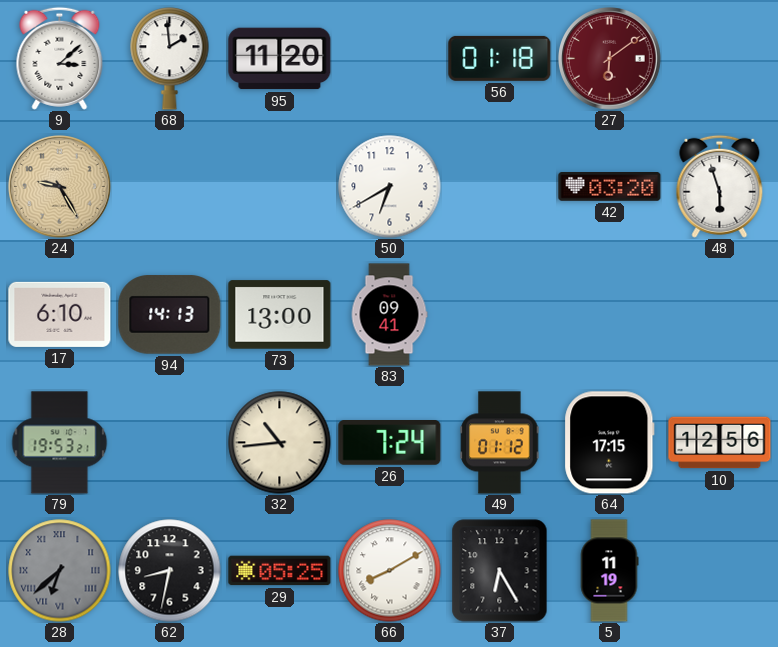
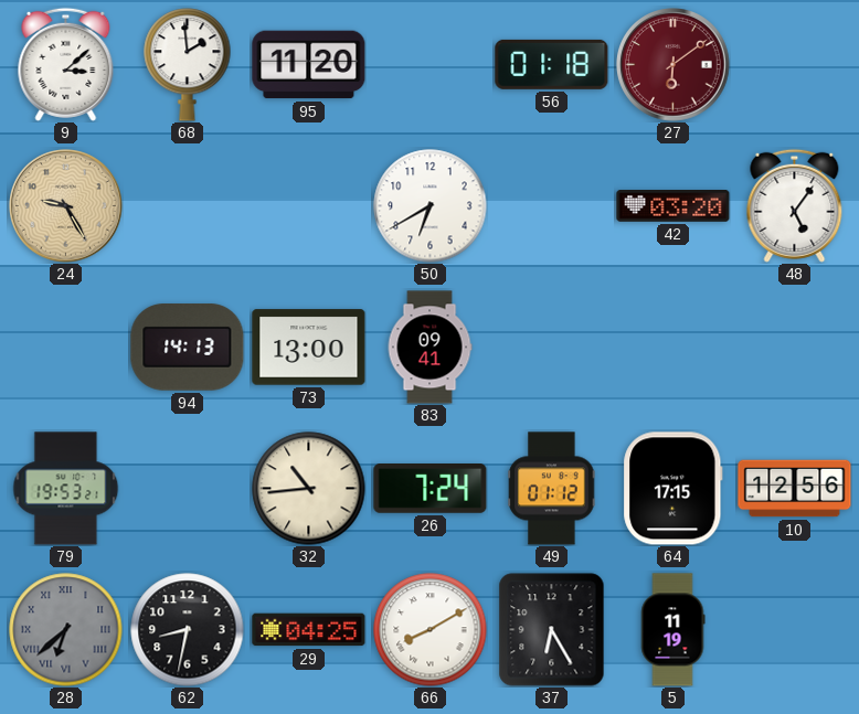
48: 5:57 -> 5:06
17: 6:10 -> none
29: 05:25 -> 04:25
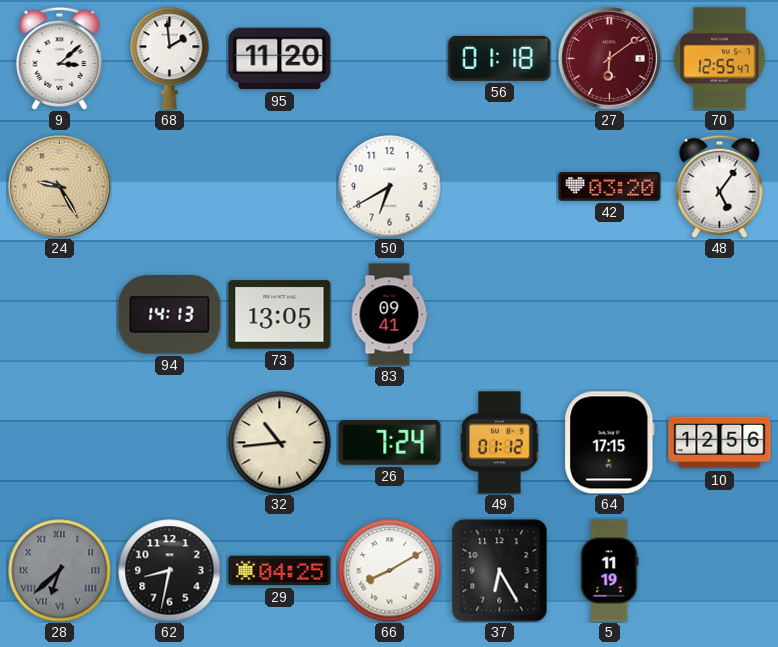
70: none -> 12:55
73: 13:00 -> 13:05
79: 19:53 -> none
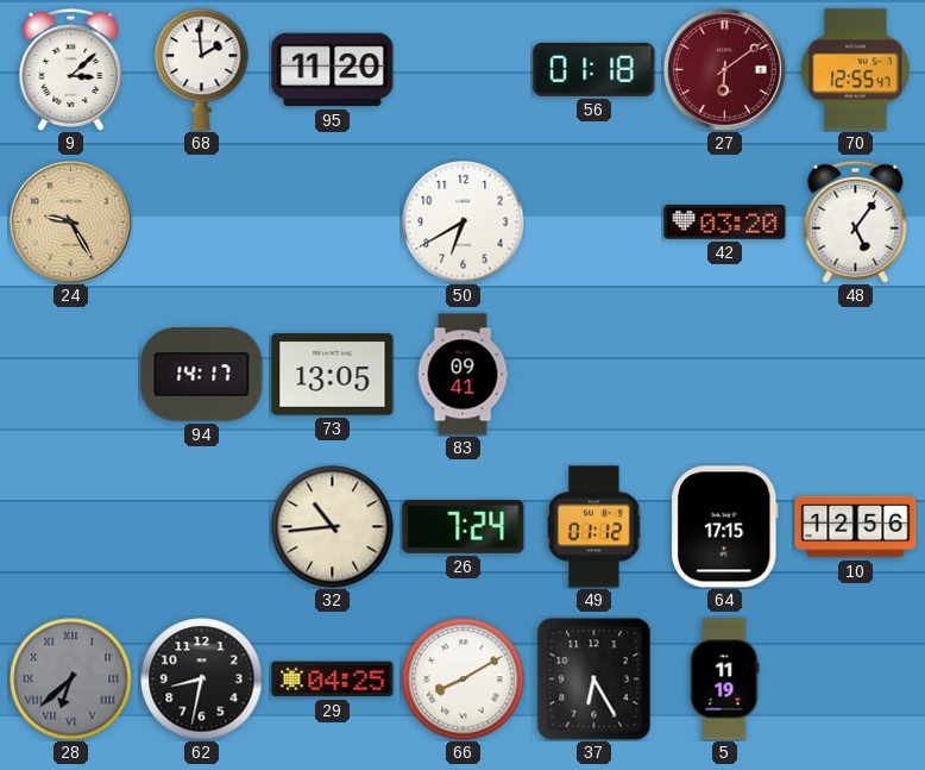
94: 14:13 -> 14:17
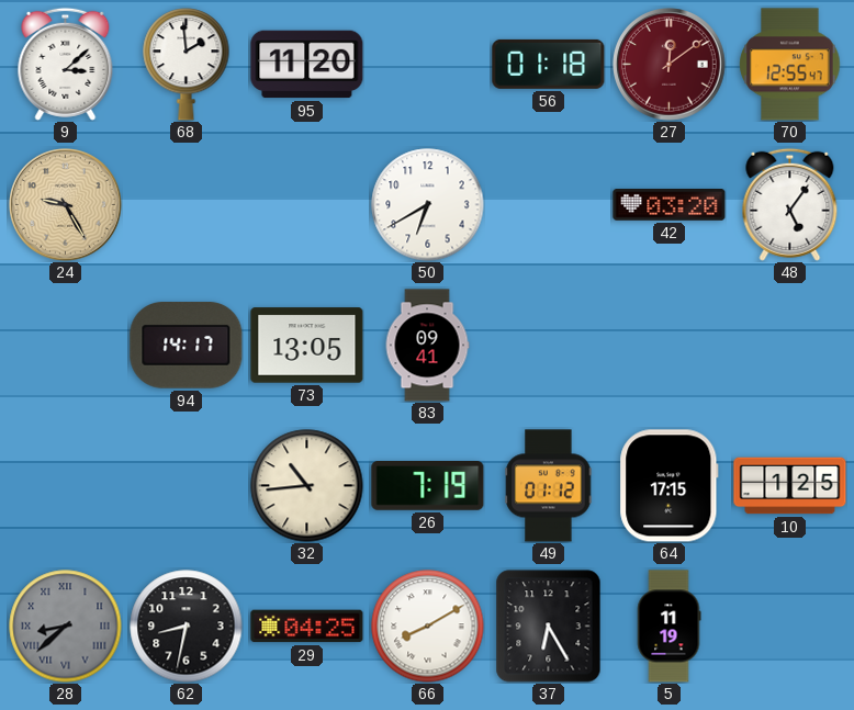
27: 6:09 -> 12:09
26: 7:24 -> 7:19
10: 12:56 -> 1:25
28: 6:38 -> 8:38
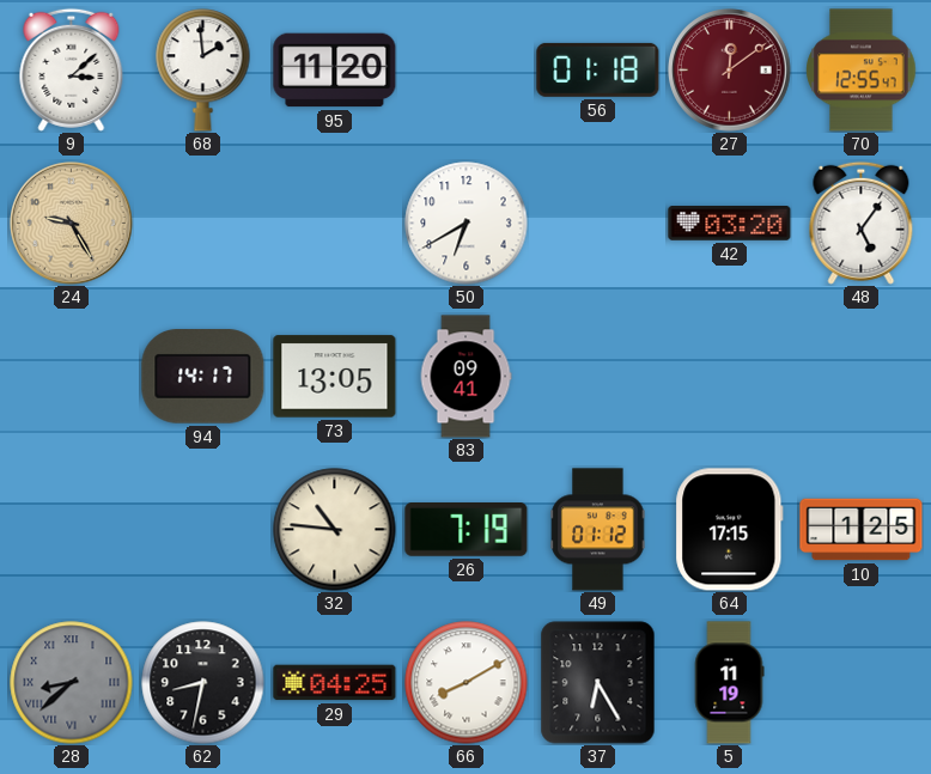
32: 10:44 -> 10:46
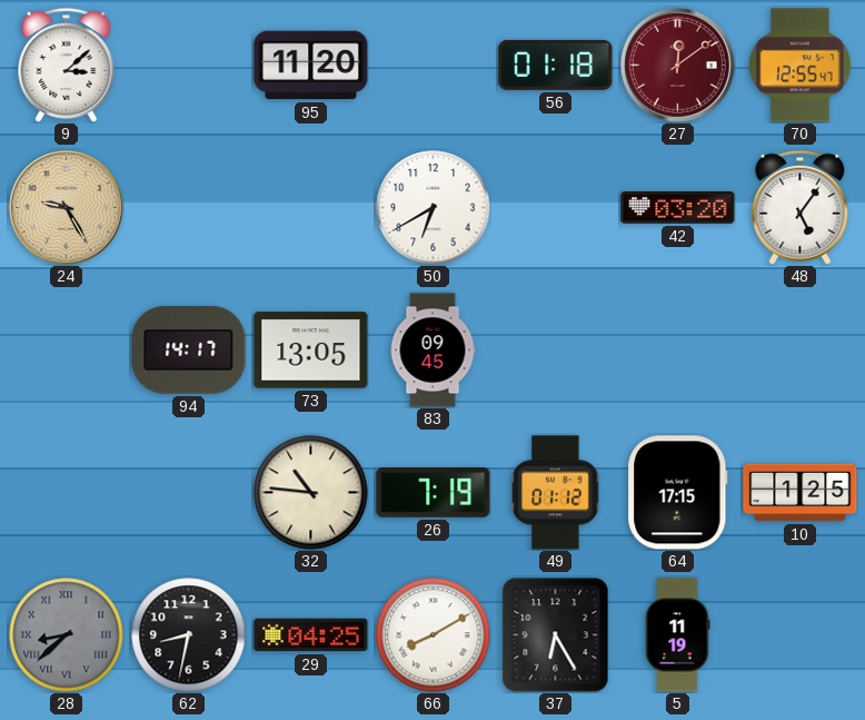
68: 1:59 -> none
83: 09:41 -> 09:45
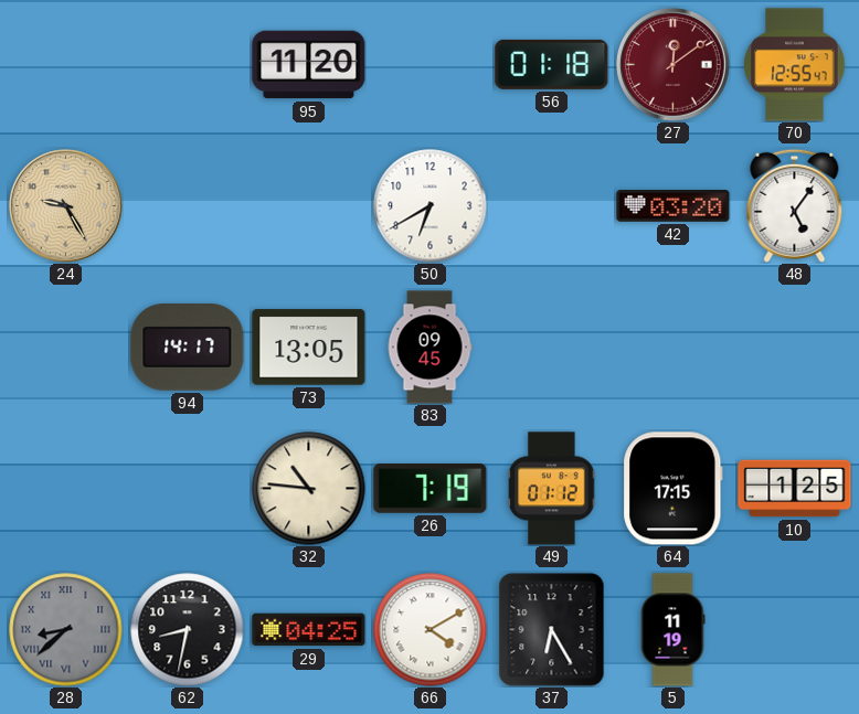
9: 3:08 -> none
66: 8:10 -> 4:10
